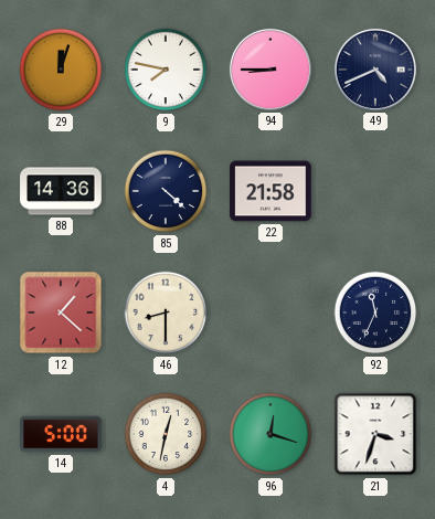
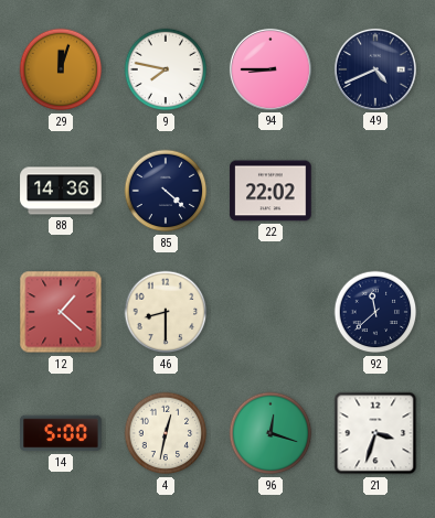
22: 21:58 -> 22:02
92: 11:34 -> 11:38
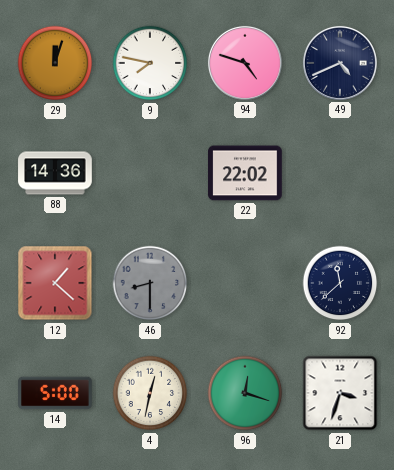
94: 8:45 -> 4:48
85: 4:22 -> none
46 dial: cream -> grey
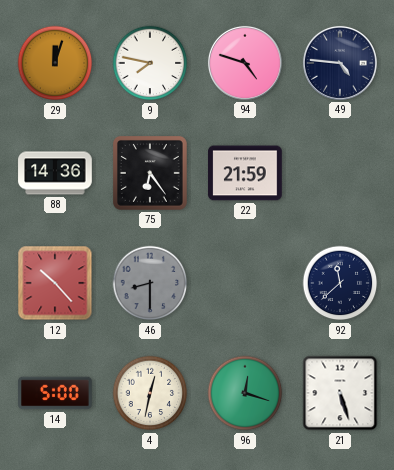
49: 4:41 -> 4:46
75: none -> 6:24
22: 22:02 -> 21:59
12: 1:22 -> 10:23
21: 3:33 -> 5:27
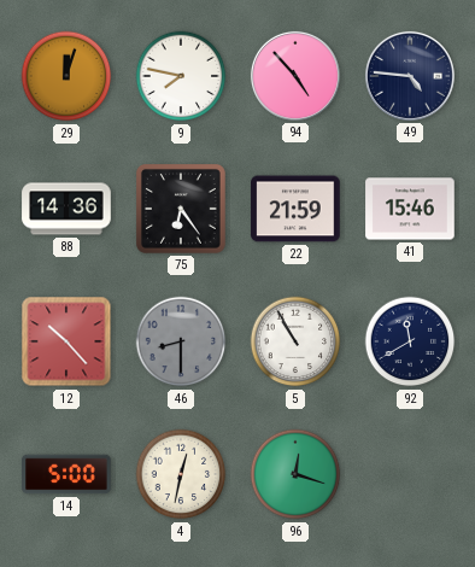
94: 4:48 -> 4:53
41: none -> 15:46
5: none -> 10:55
92: 11:38 -> 11:40
21: 5:27 -> none
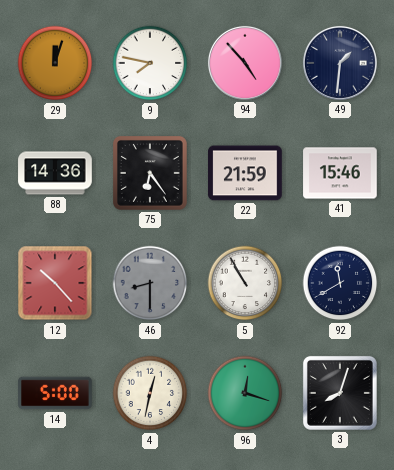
49: 4:46 -> 1:31
3: none -> 8:03
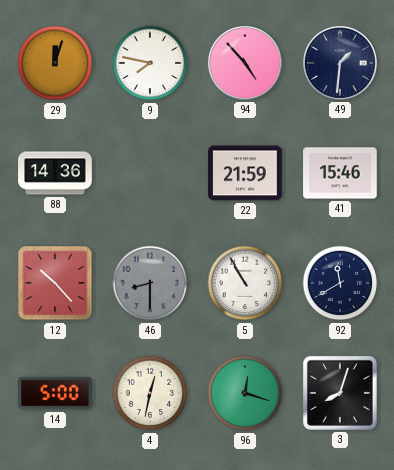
75: 6:24 -> none
